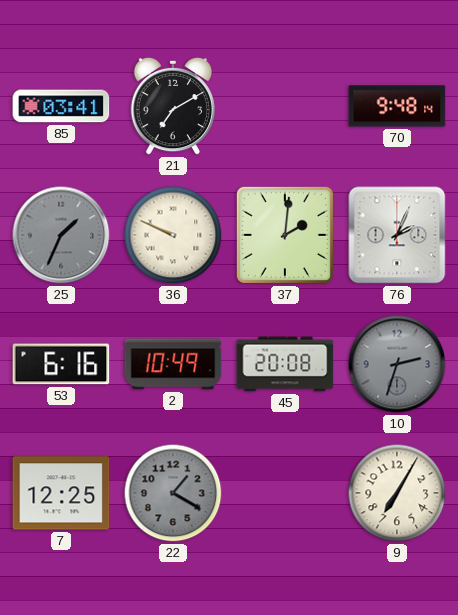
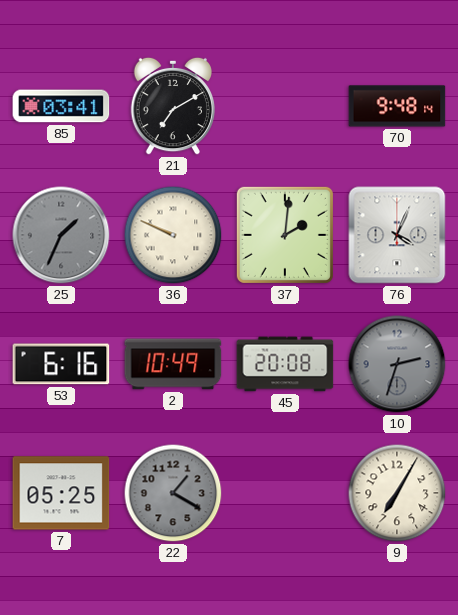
76: 2:04 -> 4:04
7: 12:25 -> 05:25
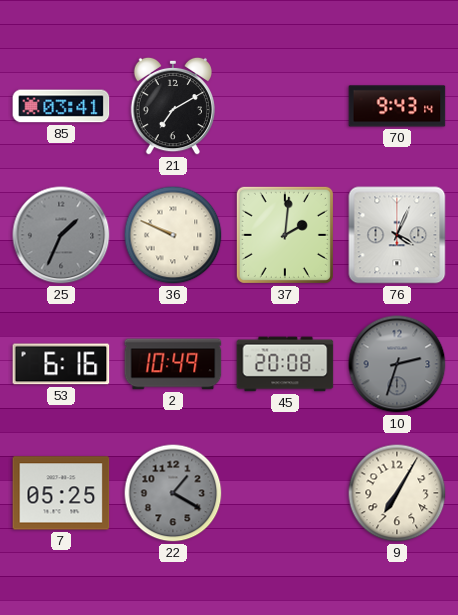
70: 9:48 -> 9:43
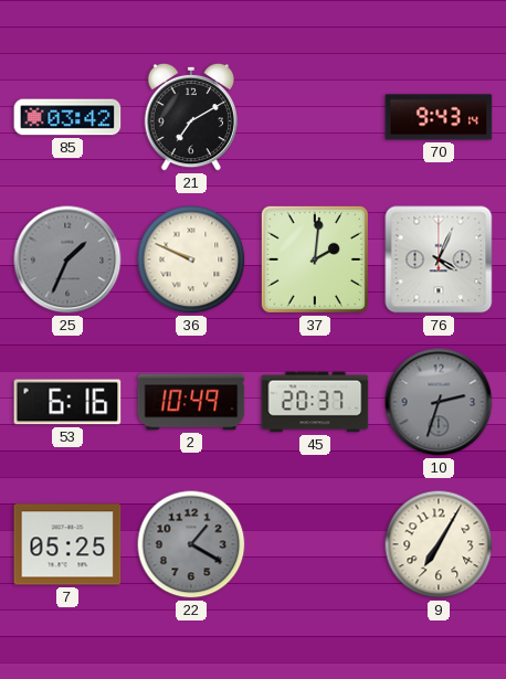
85: 03:41 -> 03:42
45: 20:08 -> 20:37
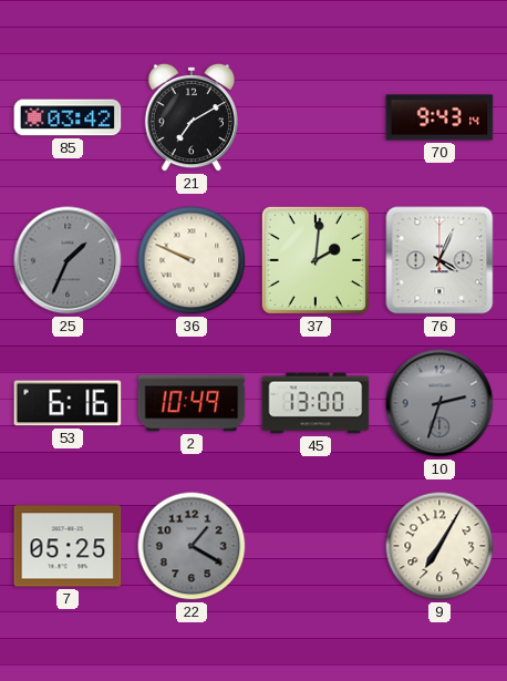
45: 20:37 -> 13:00
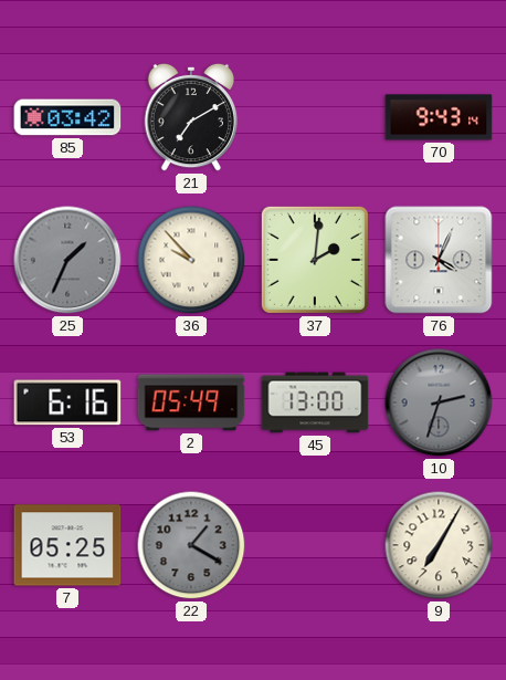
36: 9:49 -> 9:53
2: 10:49 -> 05:49
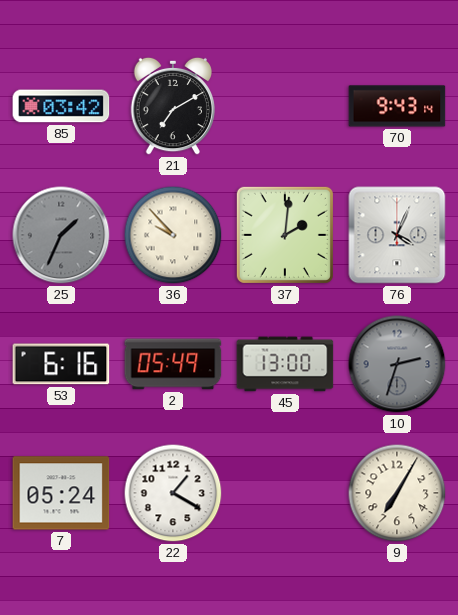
7: 05:25 -> 05:24
22 dial: grey -> white
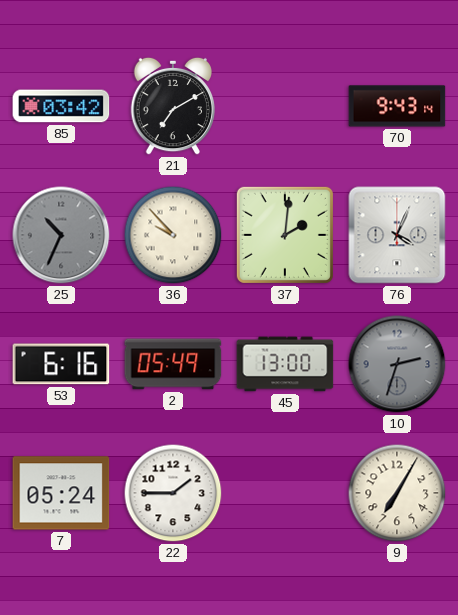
25: 1:34 -> 10:34
22: 1:20 -> 1:45
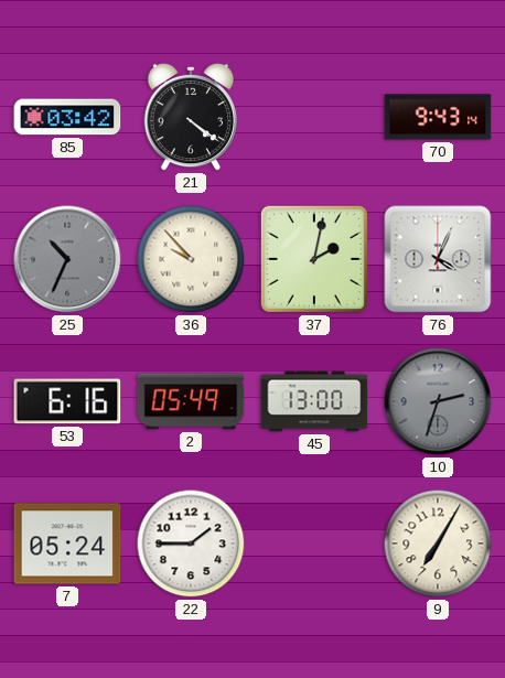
21: 7:10 -> 4:21
37: 2:01 -> 2:02
